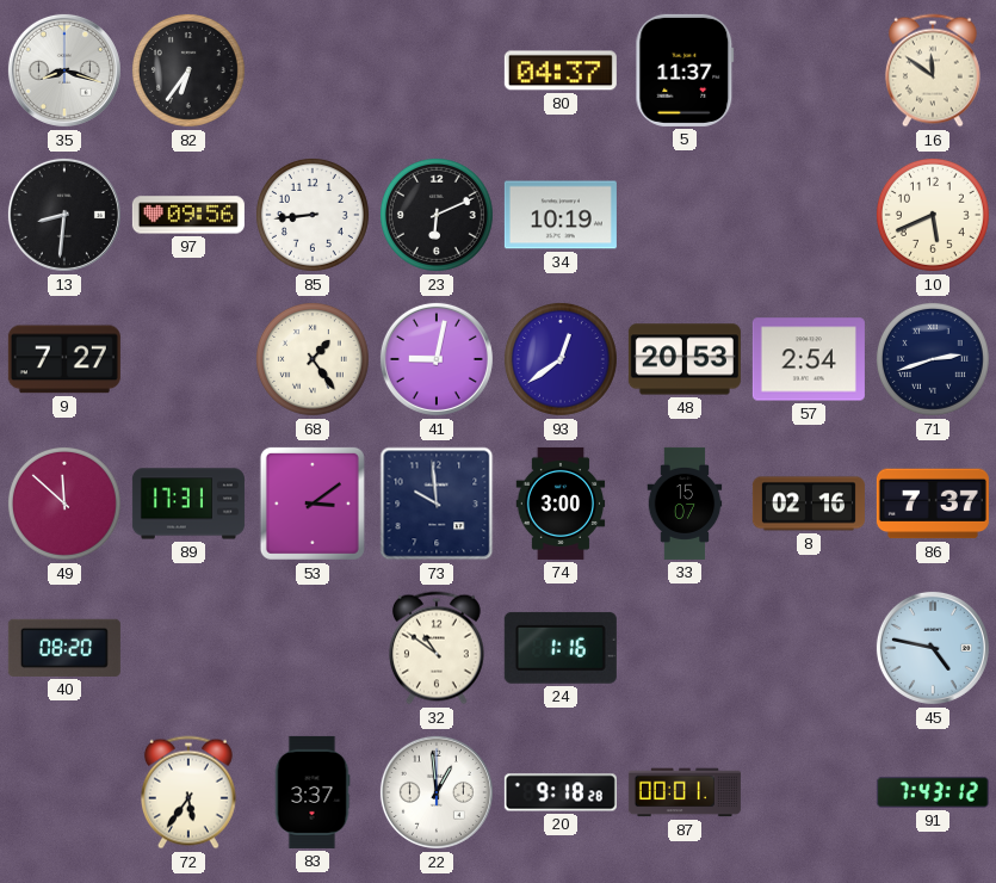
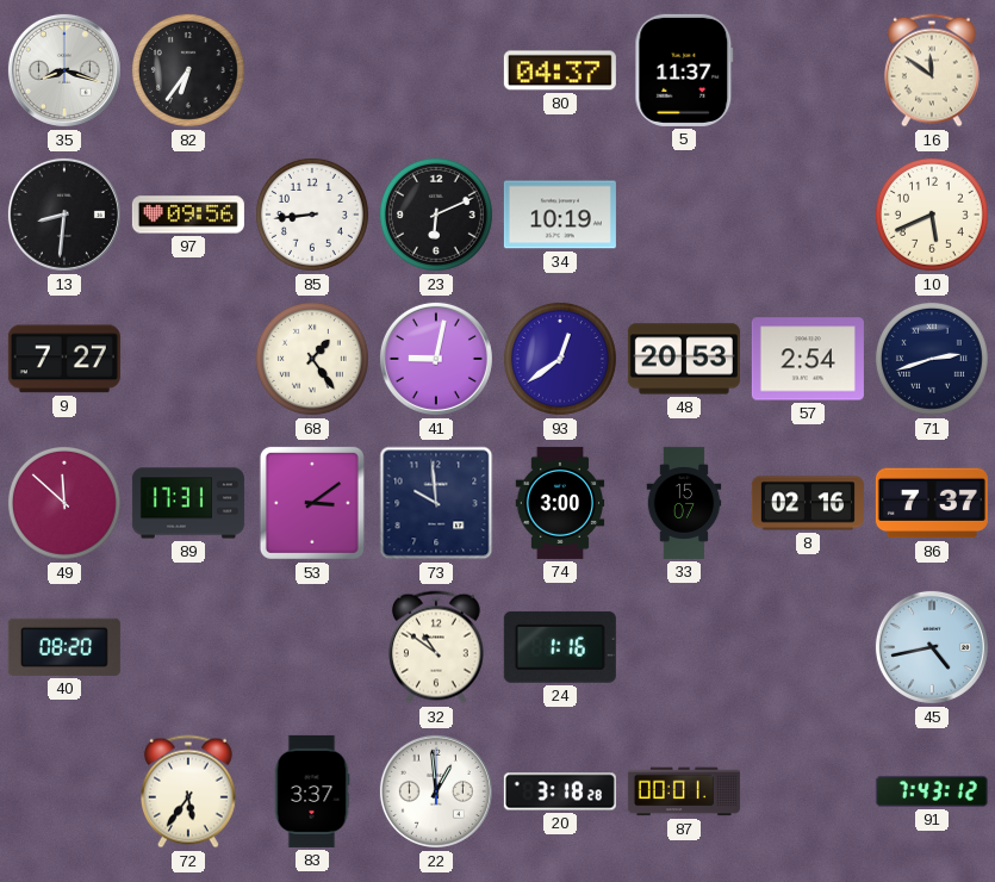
45: 4:47 -> 4:43
20: 9:18 -> 3:18
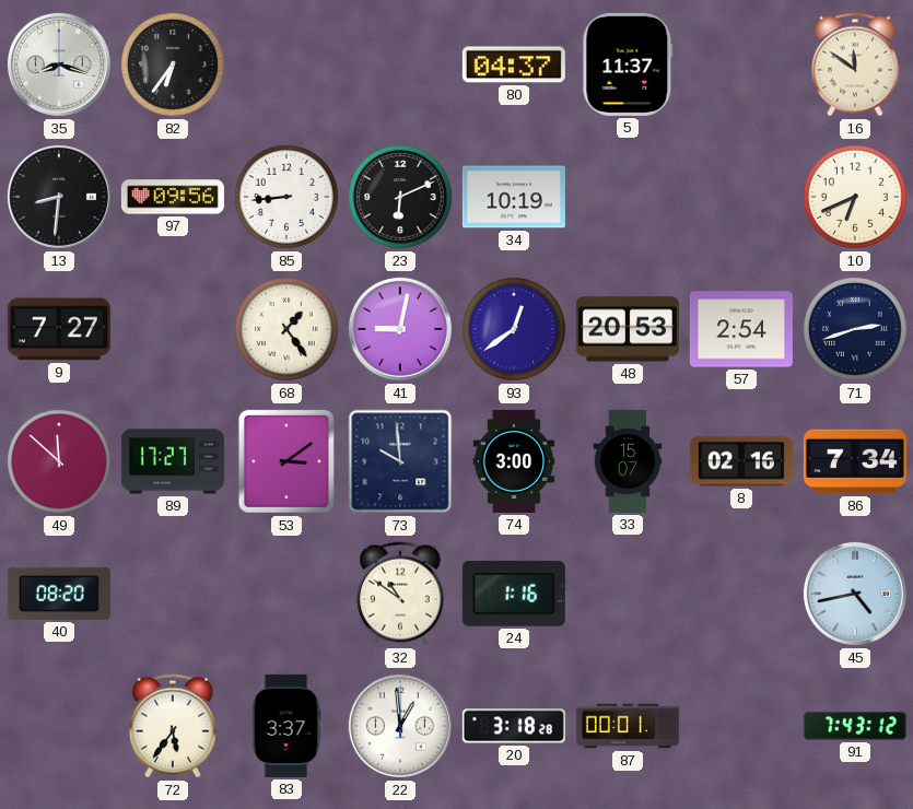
10: 5:41 -> 6:41
89: 17:31 -> 17:27
86: 7:37 -> 7:34
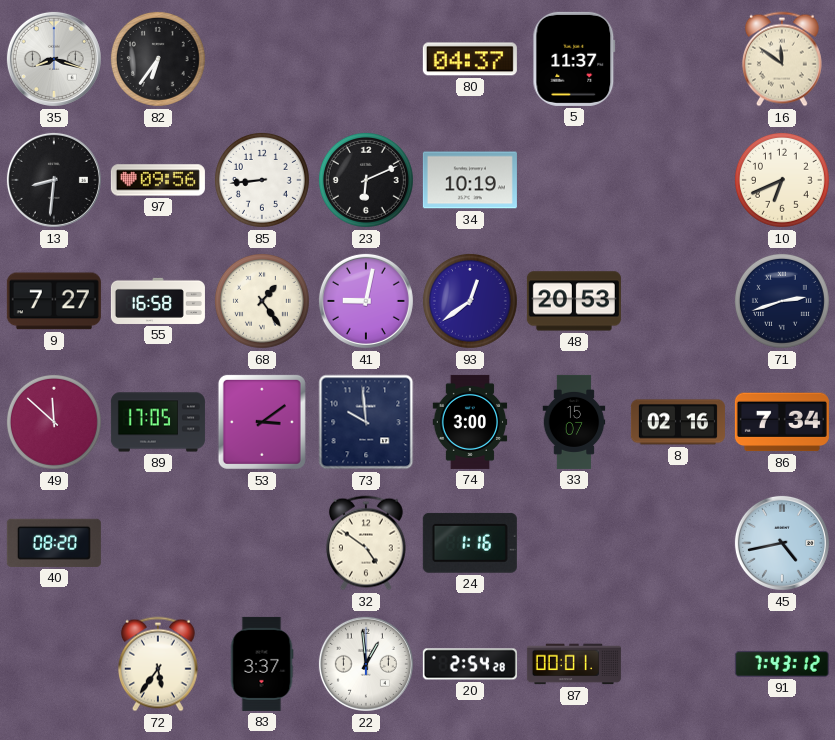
55: none -> 16:58
57: 2:54 -> none
89: 17:27 -> 17:05
32: 10:51 -> 4:51
20: 3:18 -> 2:54
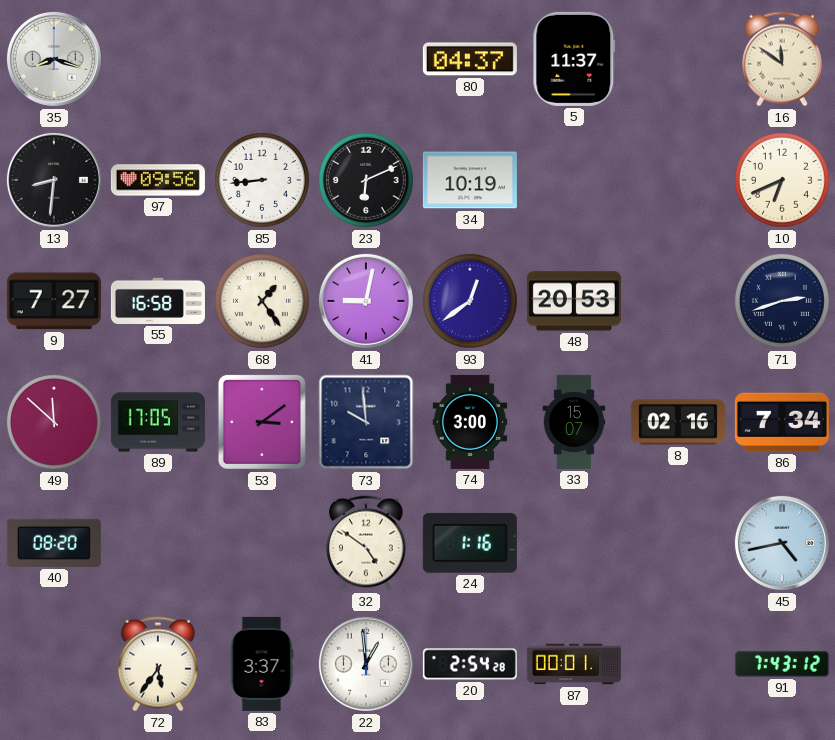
82: 6:36 -> none
